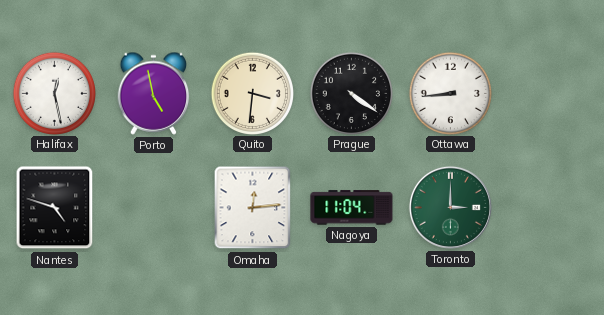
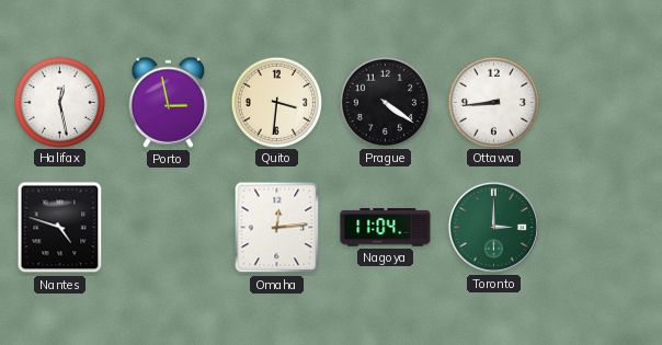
Porto: 4:58 -> 2:58
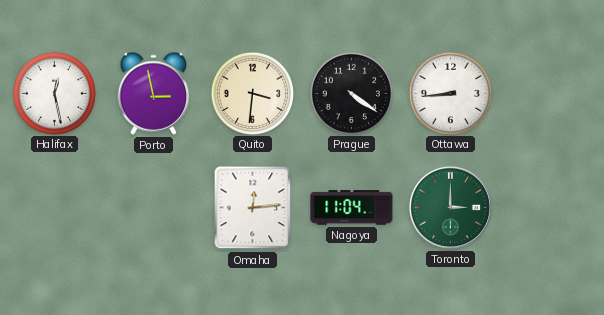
Nantes: 4:48 -> none
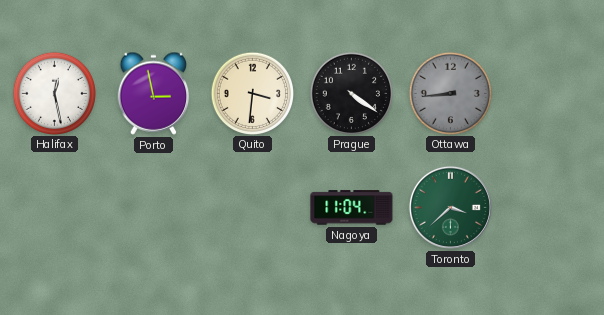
Ottawa dial: white -> grey
Omaha: 12:14 -> none
Toronto: 3:00 -> 3:38
